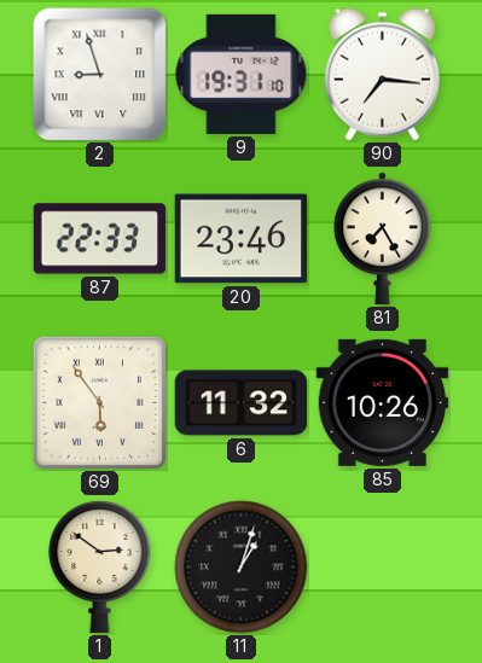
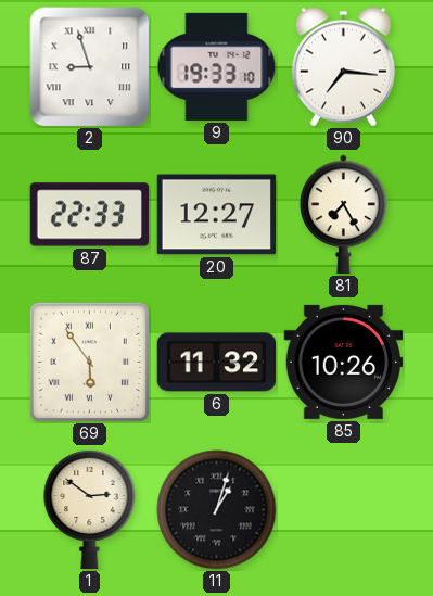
9: 19:31 -> 19:33
20: 23:46 -> 12:27
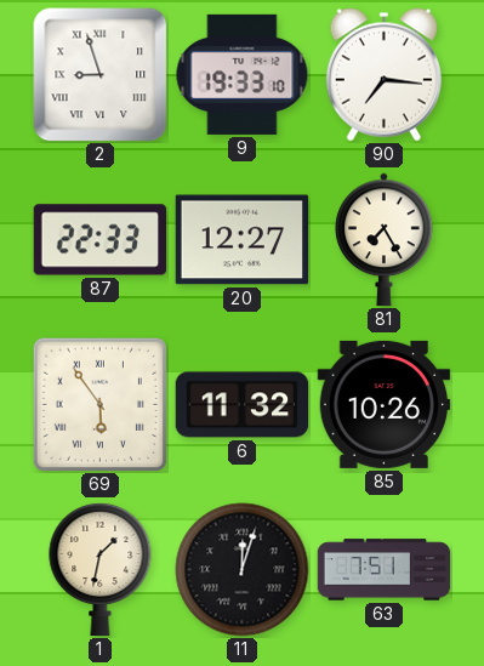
1: 2:51 -> 1:32
11: 1:03 -> 12:03
63: none -> 7:51
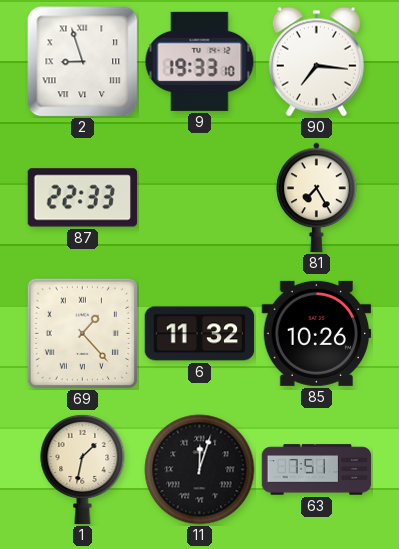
20: 12:27 -> none
69: 5:54 -> 1:23
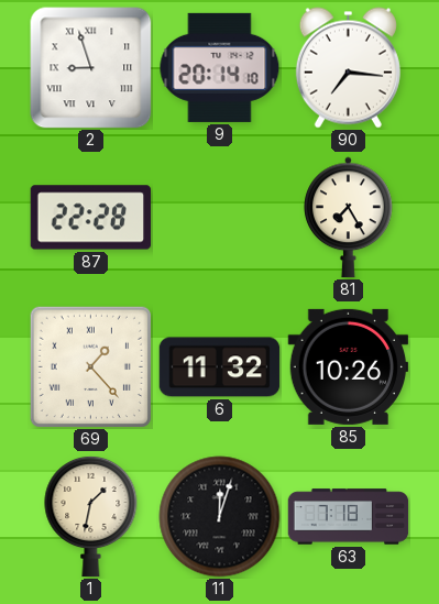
9: 19:33 -> 20:14
87: 22:33 -> 22:28
63: 7:51 -> 7:18
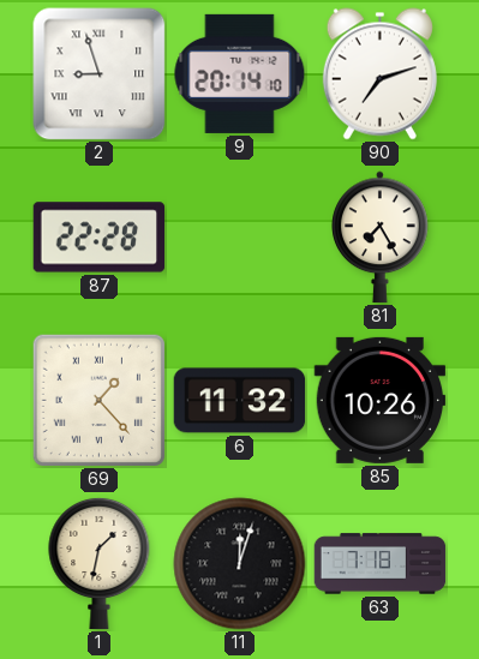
90: 7:16 -> 7:12
